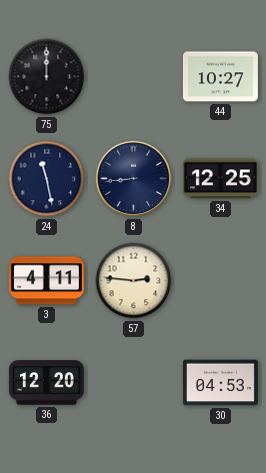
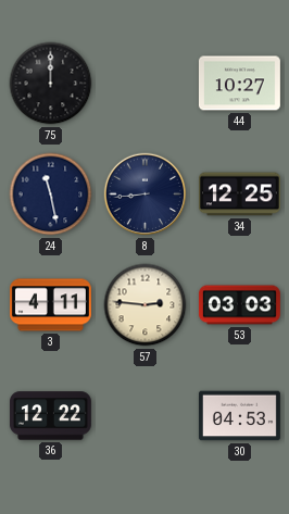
53: none -> 03:03
36: 12:20 -> 12:22
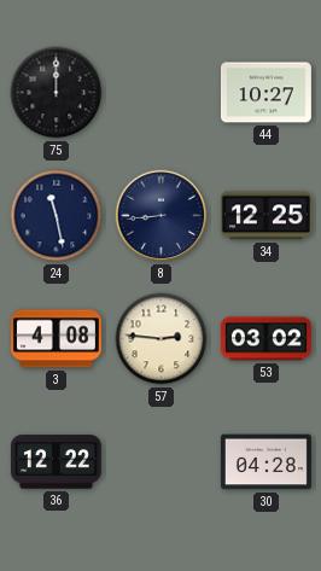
3: 4:11 -> 4:08
53: 03:03 -> 03:02
30: 04:53 -> 04:28
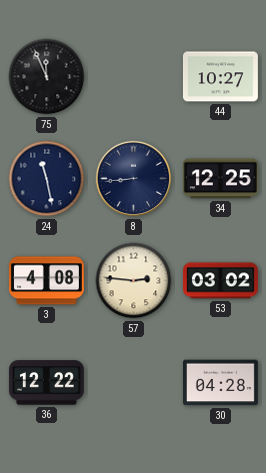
75: 12:00 -> 11:56
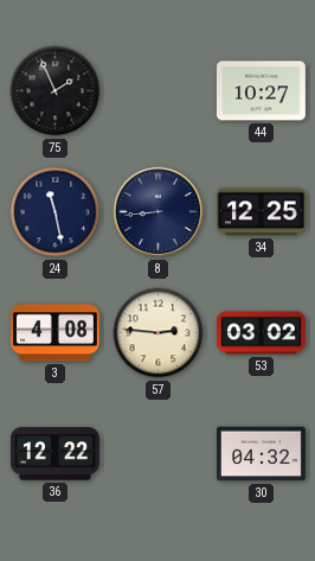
75: 11:56 -> 1:56
30: 04:28 -> 04:32
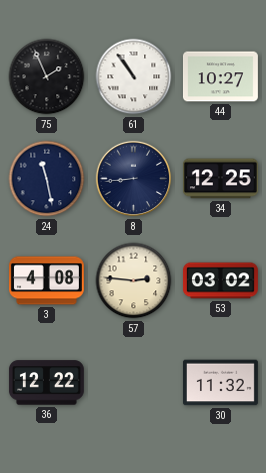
61: none -> 10:54
30: 04:32 -> 11:32
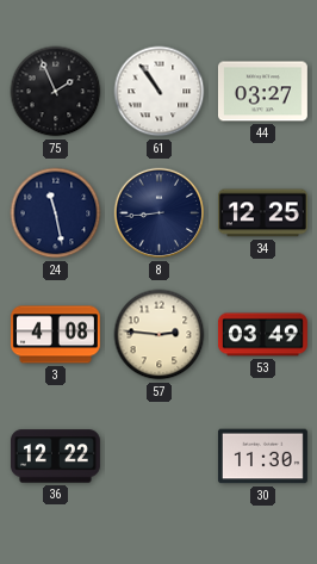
44: 10:27 -> 03:27
53: 03:02 -> 03:49
30: 11:32 -> 11:30
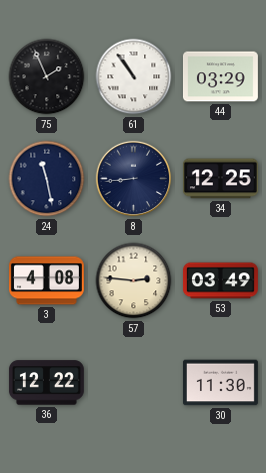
44: 03:27 -> 03:29
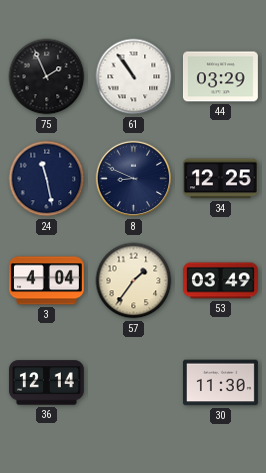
8: 8:44 -> 8:49
3: 4:08 -> 4:04
57: 2:46 -> 1:36
36: 12:22 -> 12:14
